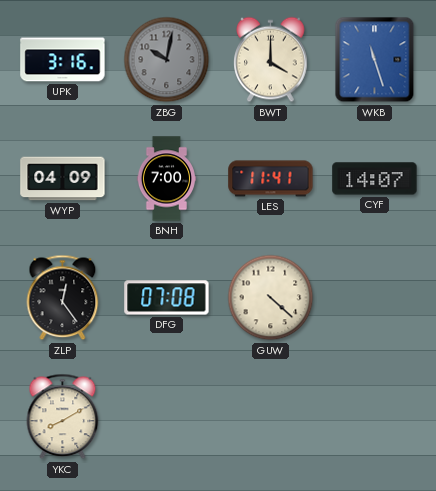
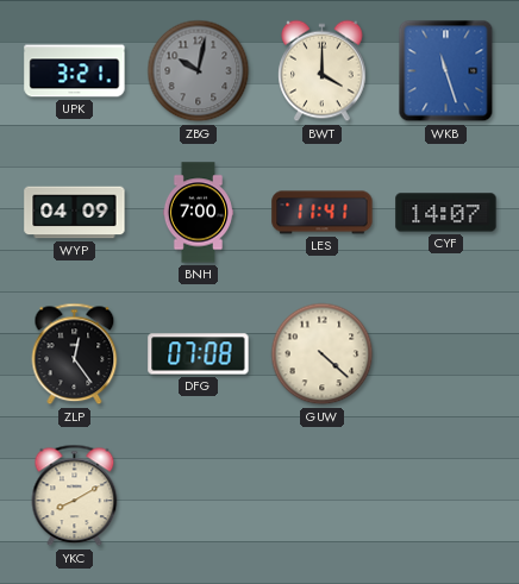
UPK: 3:16 -> 3:21
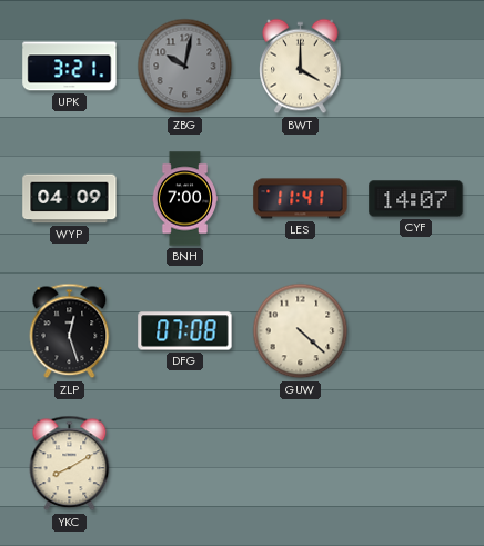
WKB: 11:27 -> none
ZLP: 12:24 -> 12:27
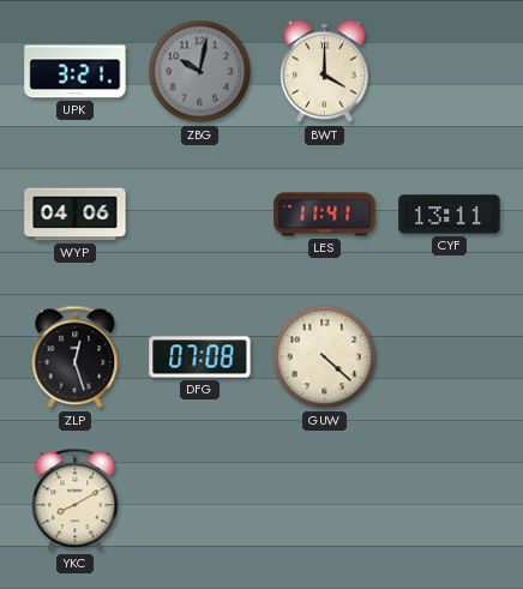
WYP: 04:09 -> 04:06
BNH: 7:00 -> none
CYF: 14:07 -> 13:11
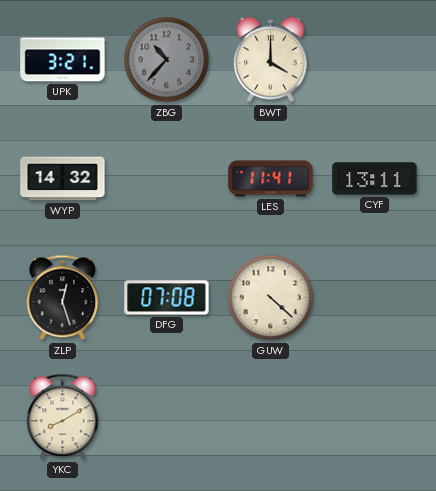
ZBG: 10:02 -> 10:37
WYP: 04:06 -> 14:32
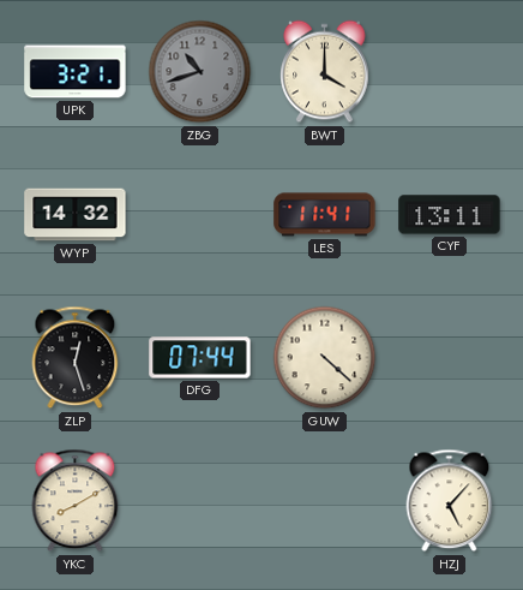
ZBG: 10:37 -> 10:42
DFG: 07:08 -> 07:44
HZJ: none -> 5:07
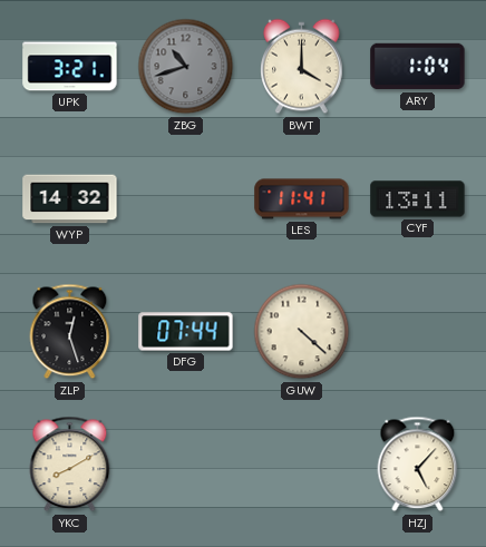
ARY: none -> 1:04
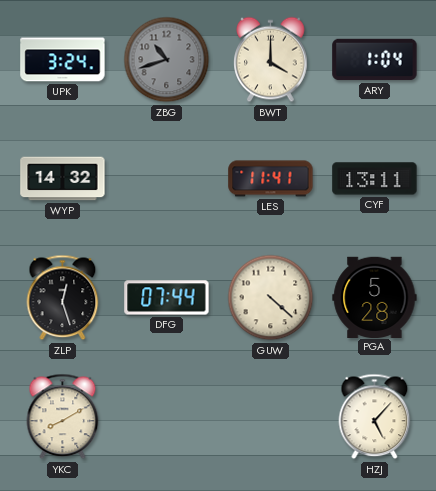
UPK: 3:21 -> 3:24
PGA: none -> 5:28
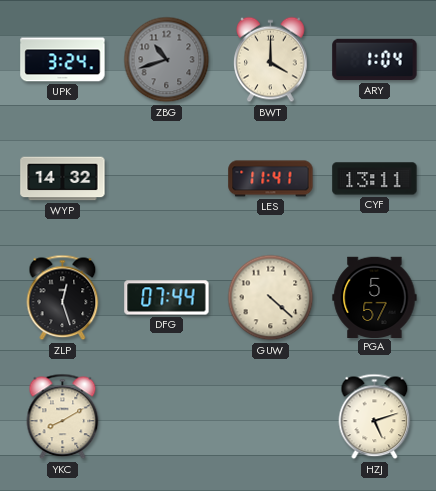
PGA: 5:28 -> 5:57
HZJ: 5:07 -> 5:12
